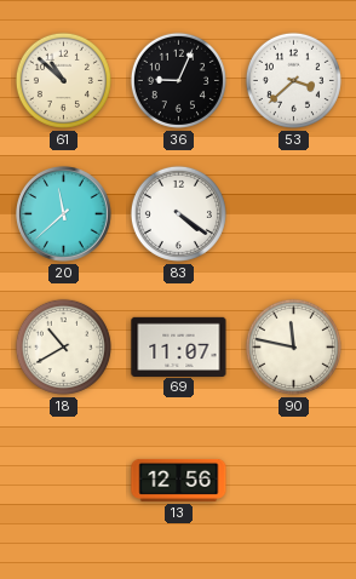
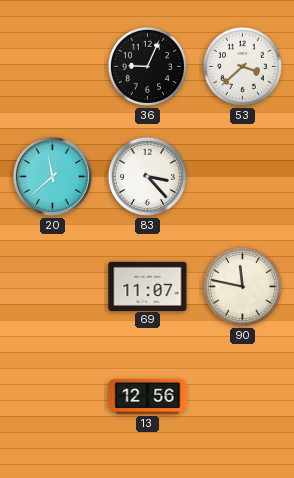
61: 10:52 -> none
83: 4:21 -> 3:23
18: 10:40 -> none
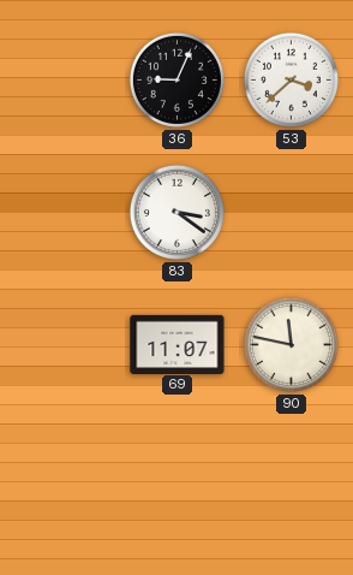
20: 11:38 -> none
83: 3:23 -> 3:21
13: 12:56 -> none
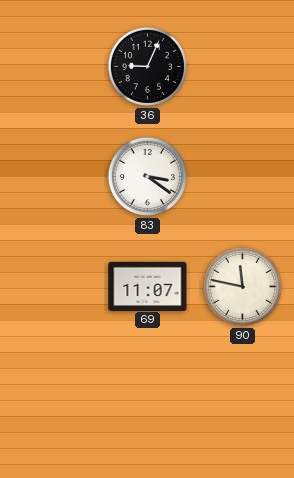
53: 3:38 -> none
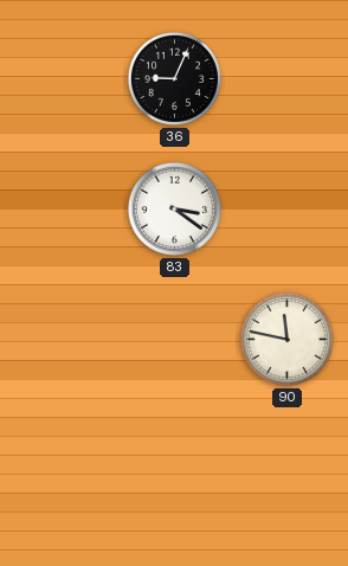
69: 11:07 -> none
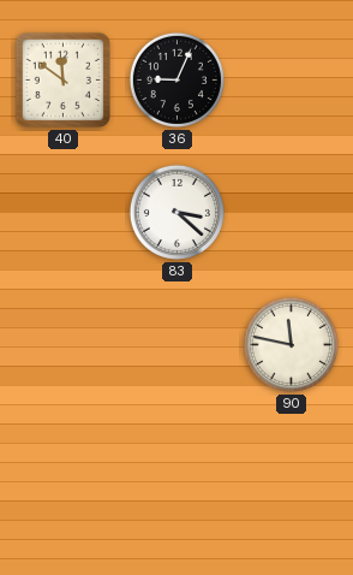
40: none -> 11:51
83: 3:21 -> 3:22
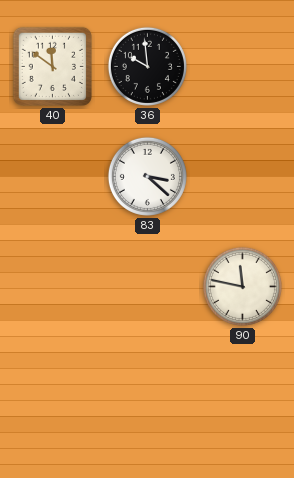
36: 9:04 -> 9:59
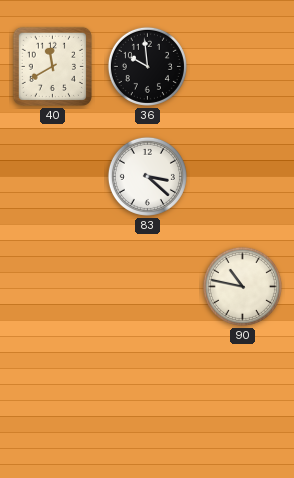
40: 11:51 -> 11:40
90: 11:47 -> 10:47
